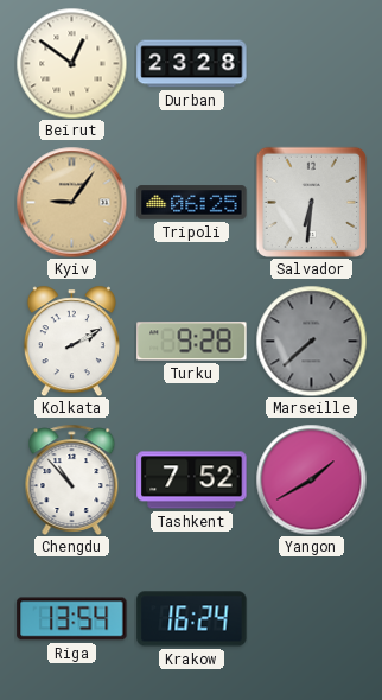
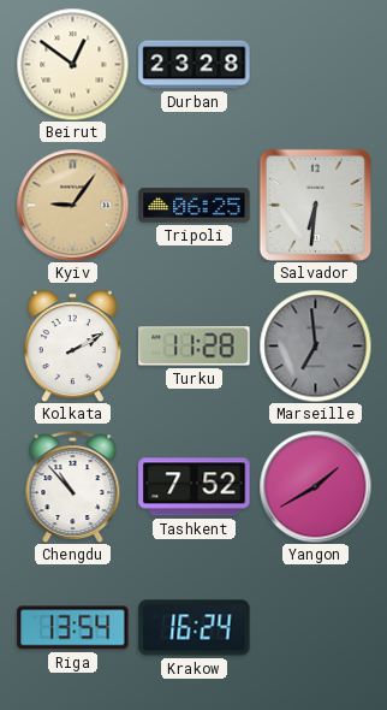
Turku: 9:28 -> 11:28
Marseille: 7:38 -> 6:59
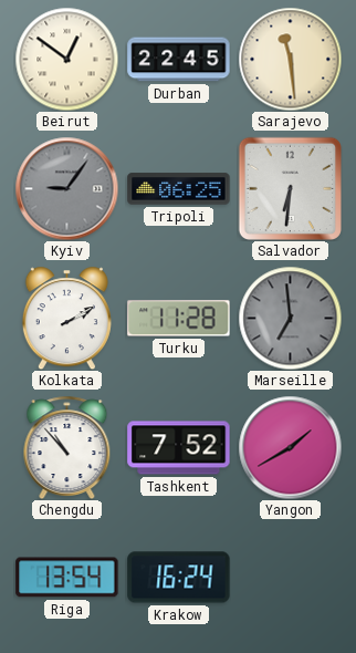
Durban: 23:28 -> 22:45
Sarajevo: none -> 11:29
Kyiv dial: champagne -> grey
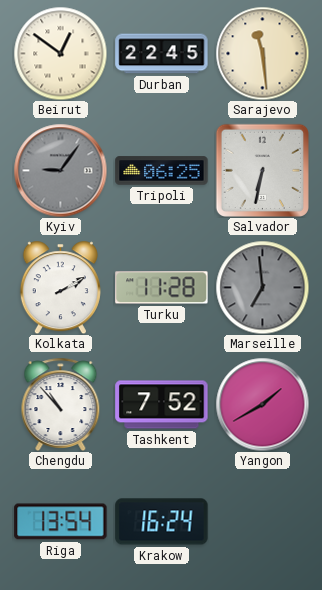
Salvador: 6:31 -> 6:32
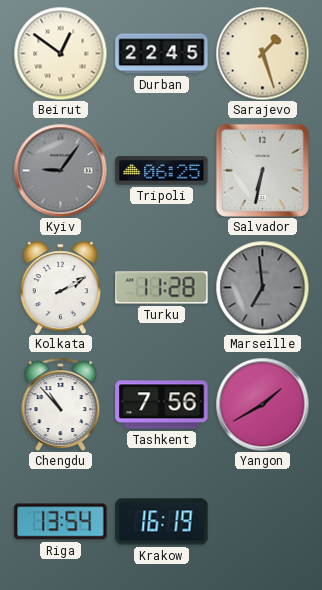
Sarajevo: 11:29 -> 1:27
Tashkent: 7:52 -> 7:56
Krakow: 16:24 -> 16:19
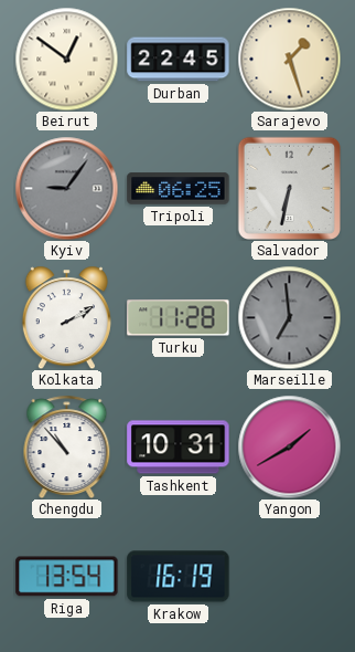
Tashkent: 7:56 -> 10:31
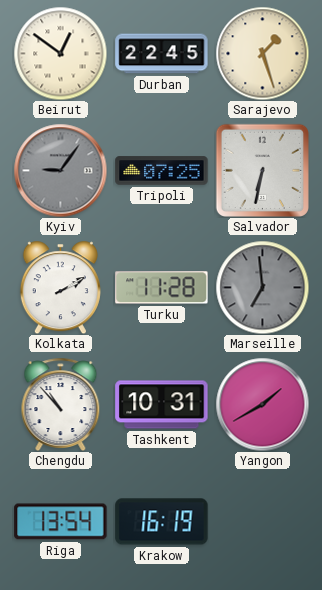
Tripoli: 06:25 -> 07:25
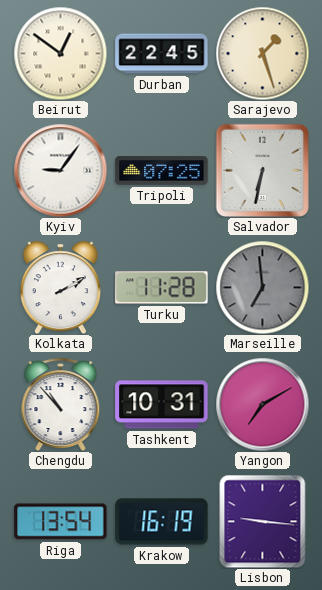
Kyiv dial: grey -> white
Yangon: 1:40 -> 7:10
Lisbon: none -> 9:16
